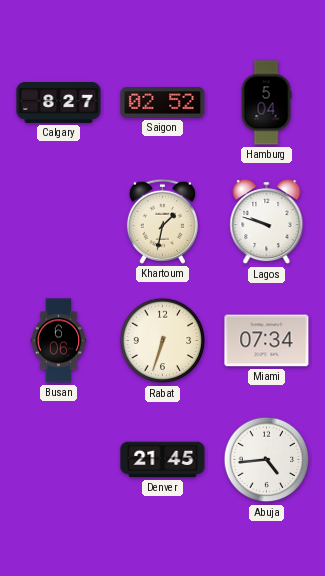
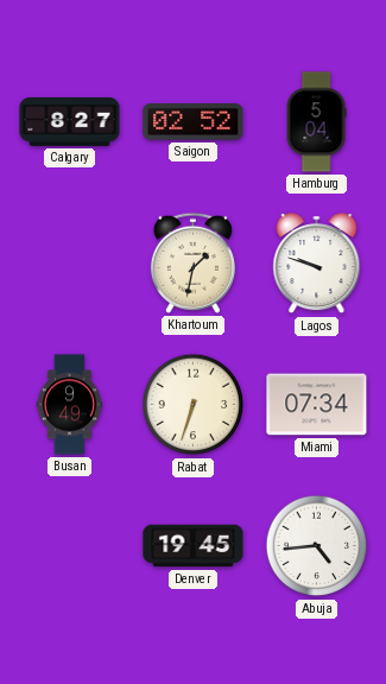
Busan: 6:06 -> 9:49
Denver: 21:45 -> 19:45
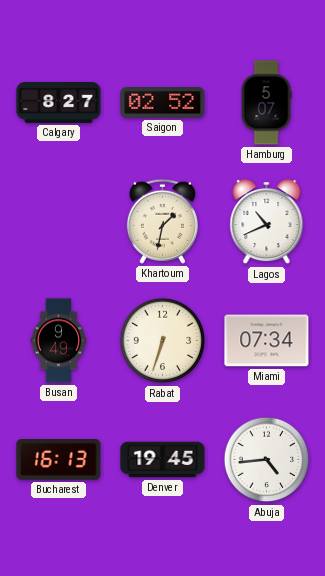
Hamburg: 5:04 -> 5:07
Lagos: 9:48 -> 10:41
Bucharest: none -> 16:13
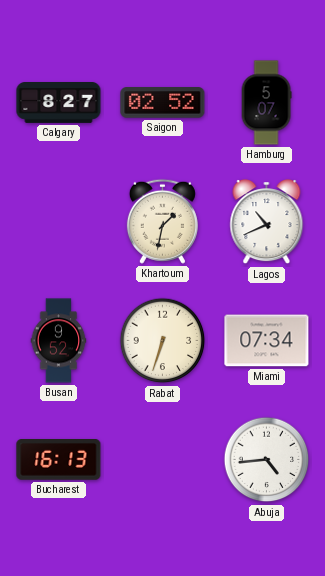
Busan: 9:49 -> 9:52
Denver: 19:45 -> none
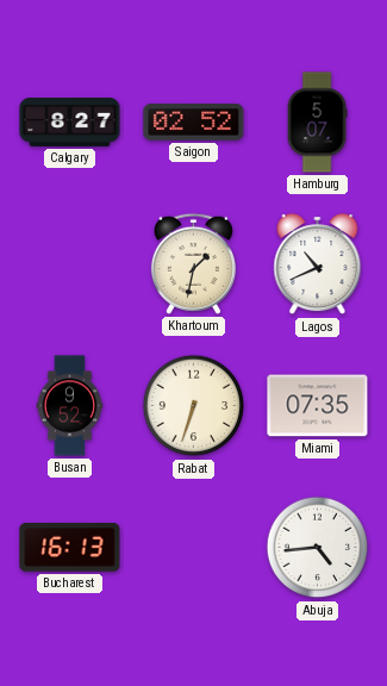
Miami: 07:34 -> 07:35
